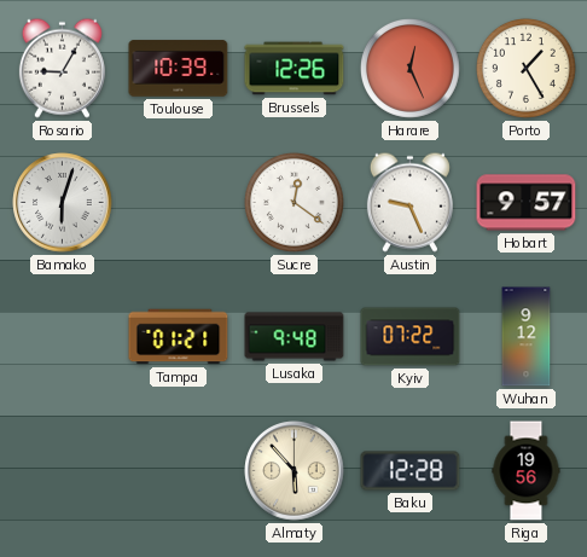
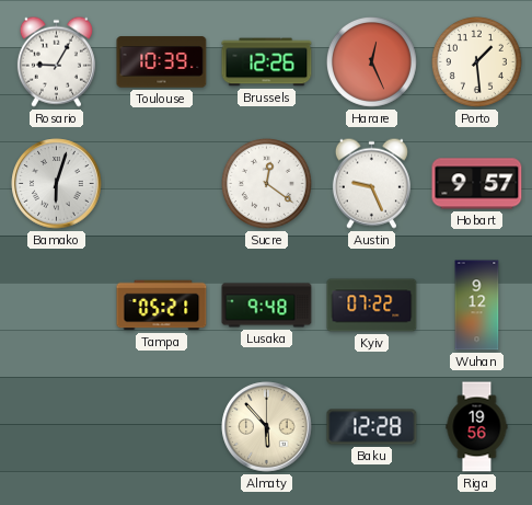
Porto: 1:25 -> 1:29
Tampa: 01:21 -> 05:21
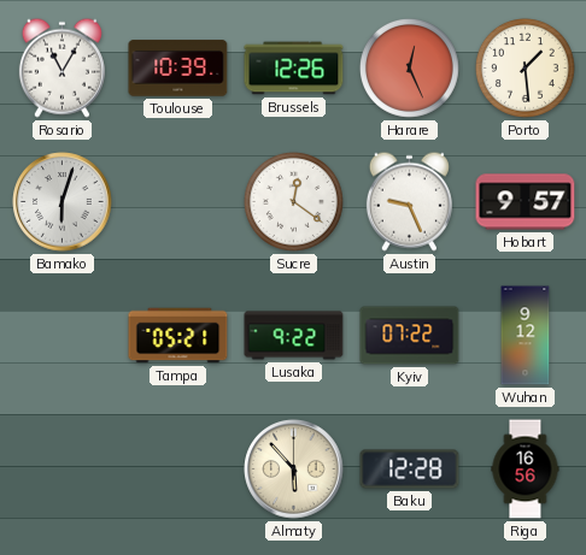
Rosario: 9:05 -> 11:05
Lusaka: 9:48 -> 9:22
Riga: 19:56 -> 16:56
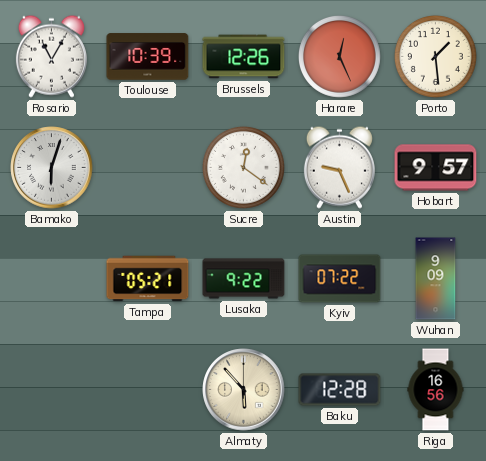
Wuhan: 9:12 -> 9:09
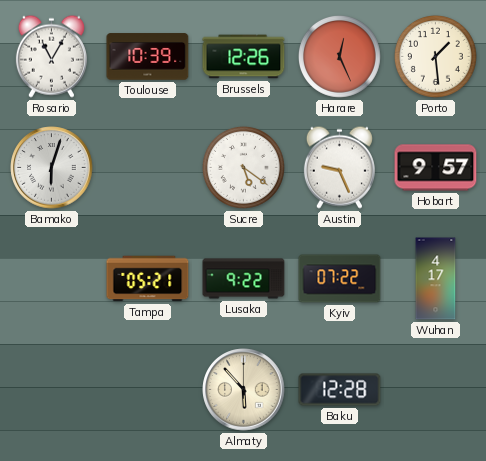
Sucre: 12:21 -> 5:21
Wuhan: 9:09 -> 4:17
Riga: 16:56 -> none
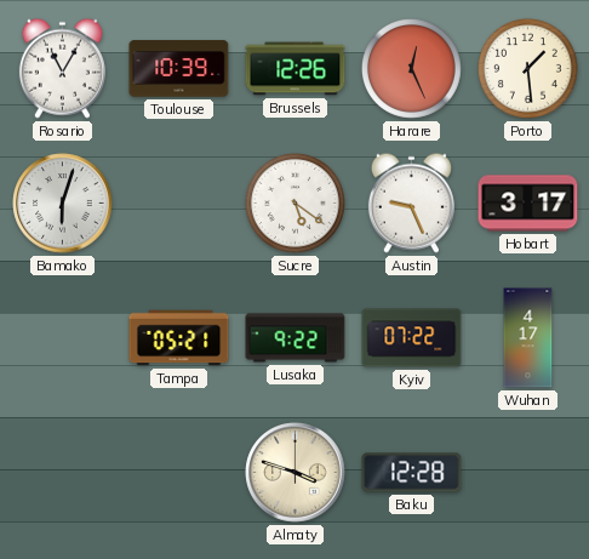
Hobart: 9:57 -> 3:17
Almaty: 5:53 -> 3:48
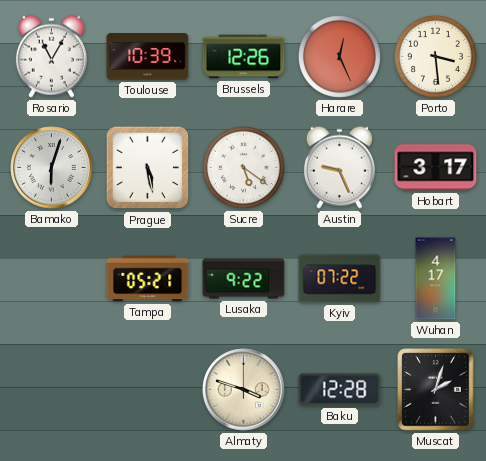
Porto: 1:29 -> 3:29
Prague: none -> 5:28
Muscat: none -> 2:03
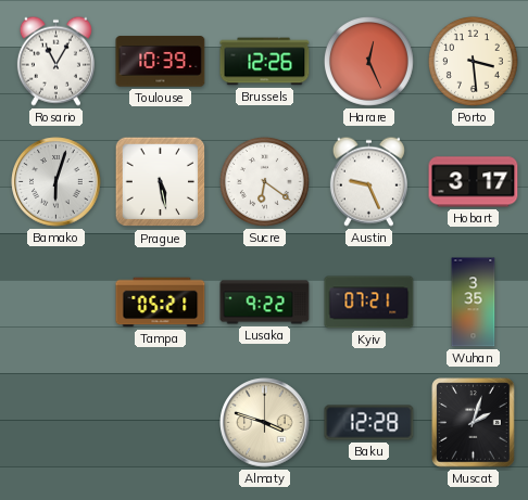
Sucre: 5:21 -> 6:21
Kyiv: 07:22 -> 07:21
Wuhan: 4:17 -> 3:35
